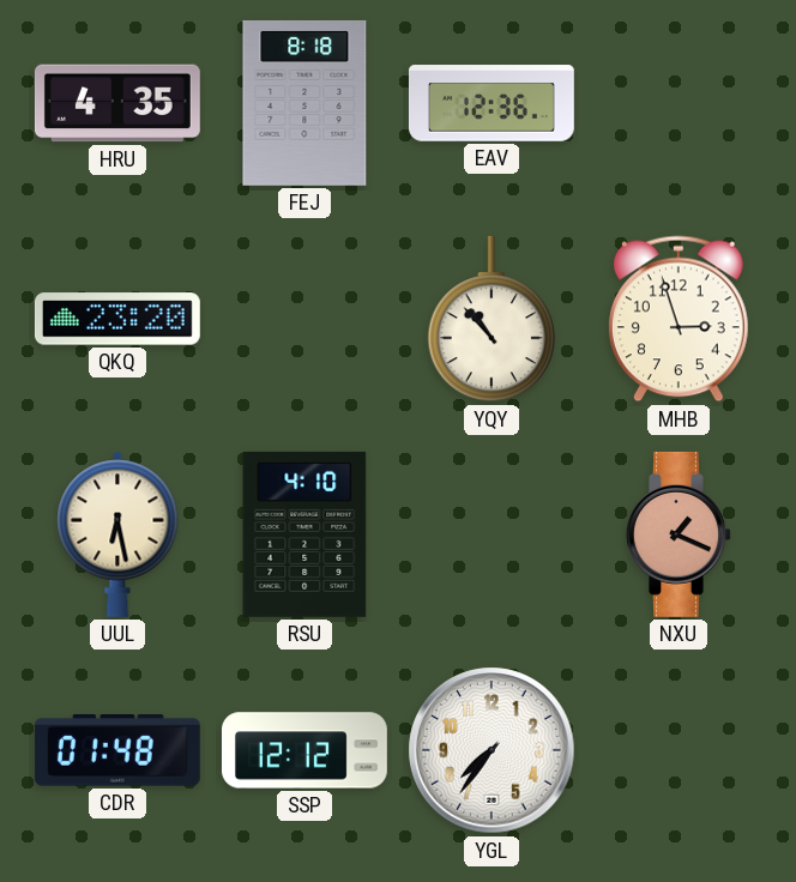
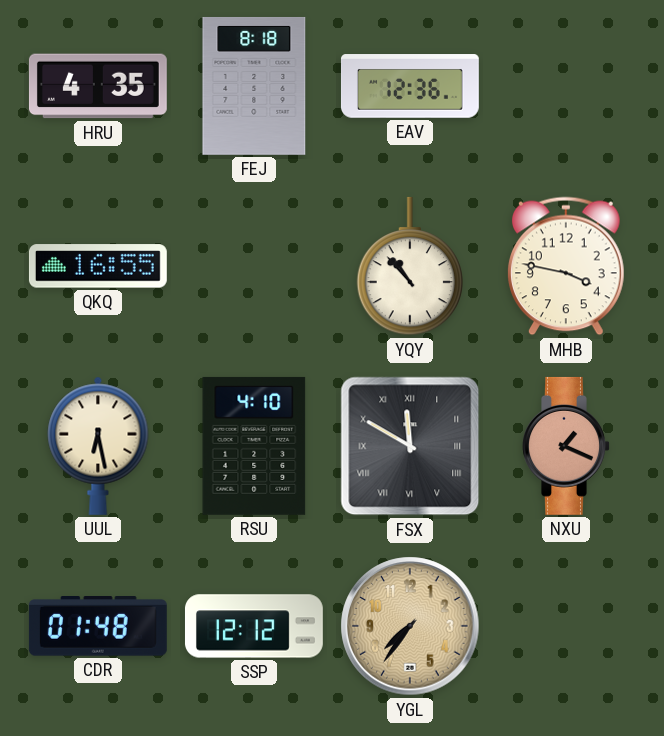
QKQ: 23:20 -> 16:55
MHB: 2:57 -> 3:47
FSX: none -> 11:50
YGL dial: white -> champagne
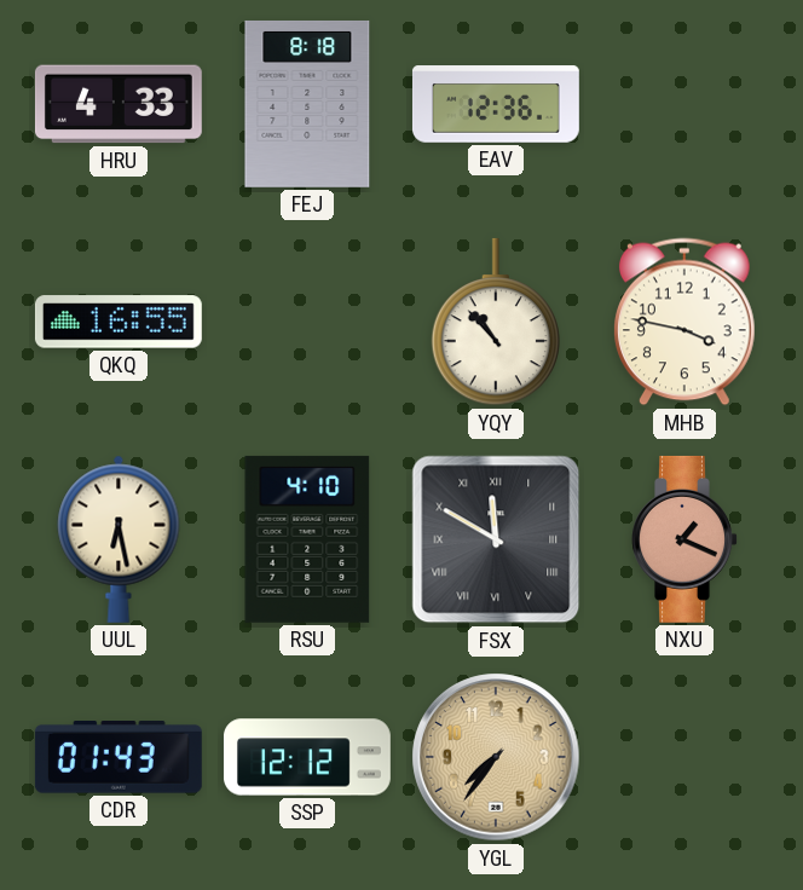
HRU: 4:35 -> 4:33
CDR: 01:48 -> 01:43
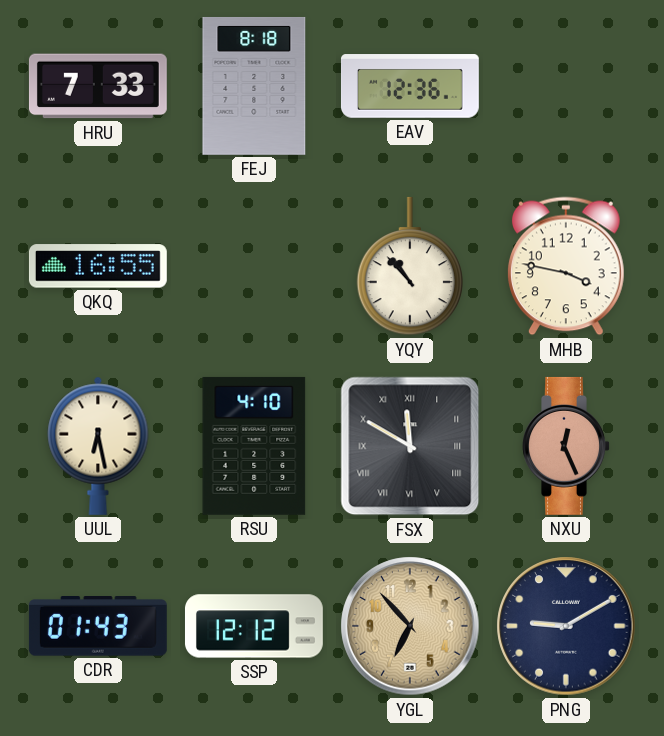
HRU: 4:33 -> 7:33
NXU: 1:19 -> 12:26
YGL: 7:36 -> 6:53
PNG: none -> 9:10
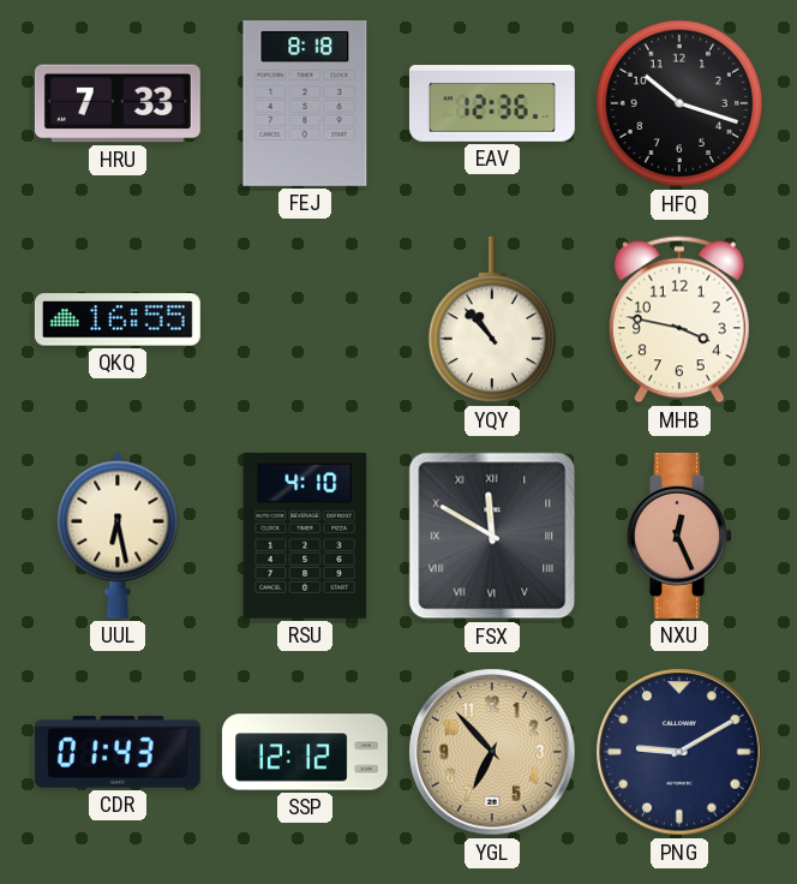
HFQ: none -> 10:18
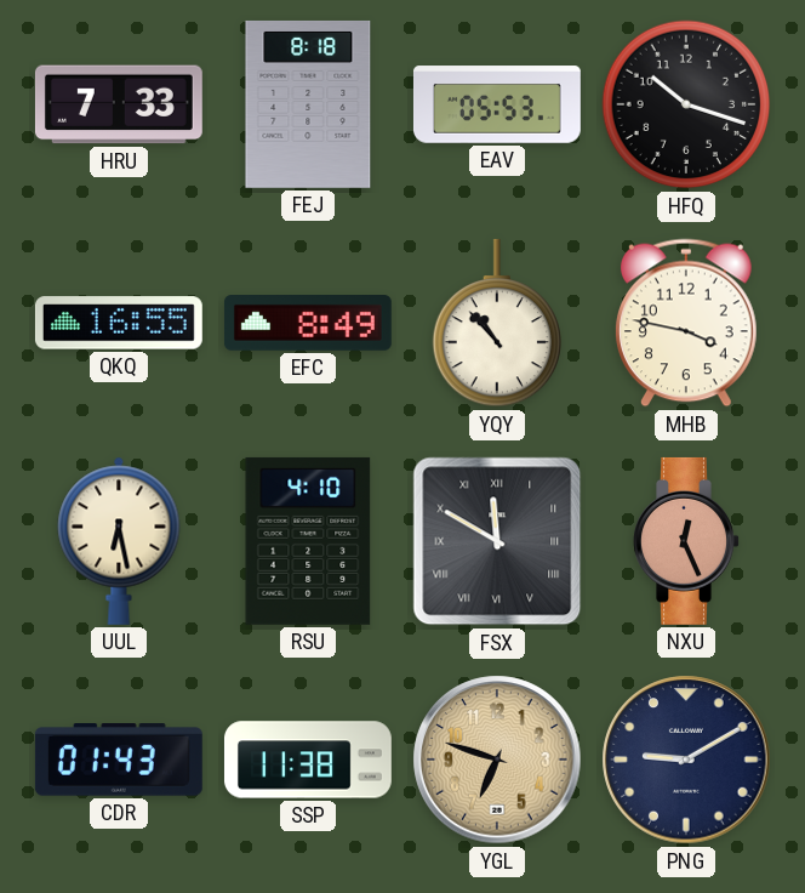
EAV: 12:36 -> 05:53
EFC: none -> 8:49
SSP: 12:12 -> 11:38
YGL: 6:53 -> 6:48
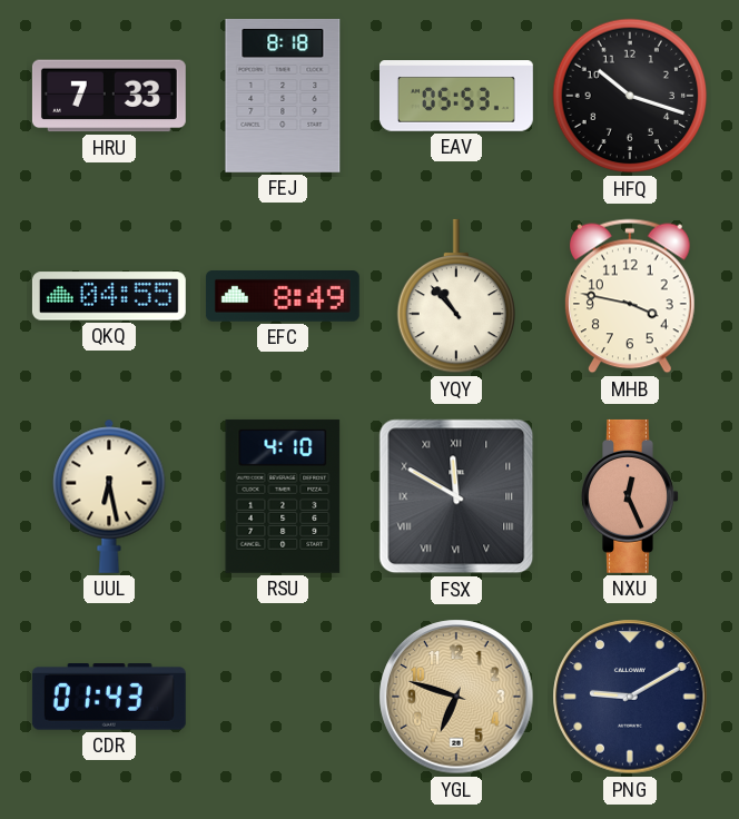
QKQ: 16:55 -> 04:55
SSP: 11:38 -> none
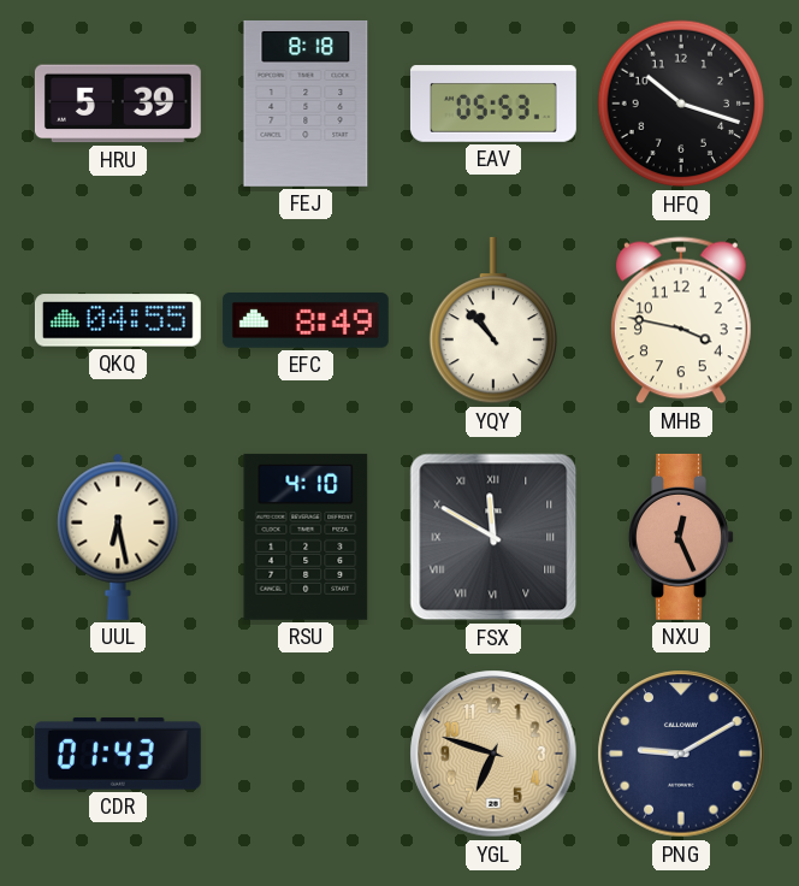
HRU: 7:33 -> 5:39
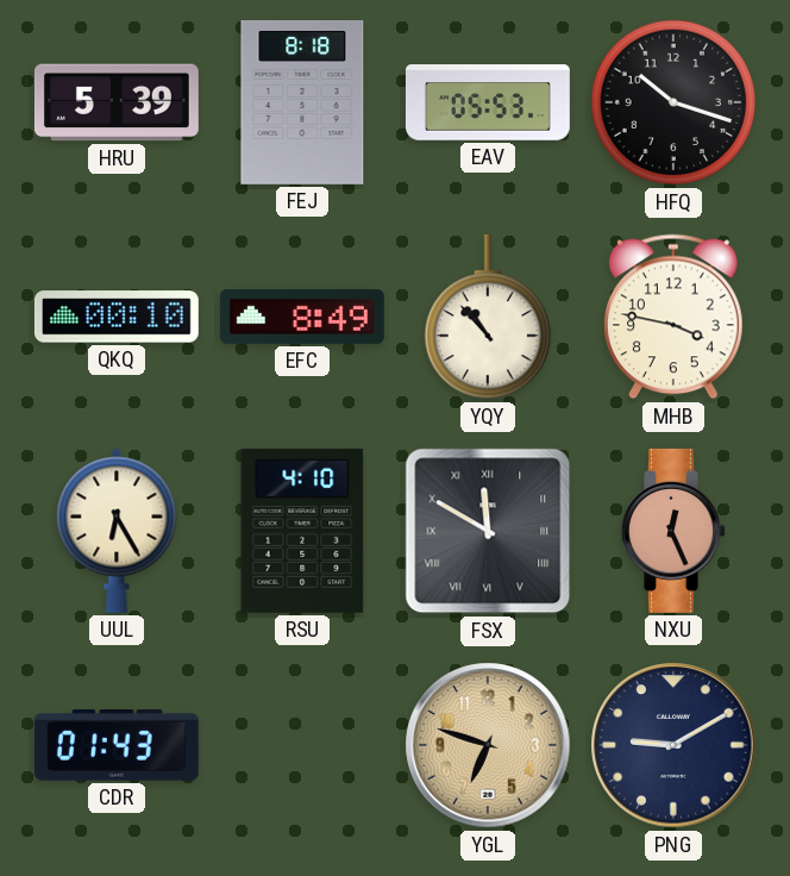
QKQ: 04:55 -> 00:10
UUL: 6:28 -> 6:25
